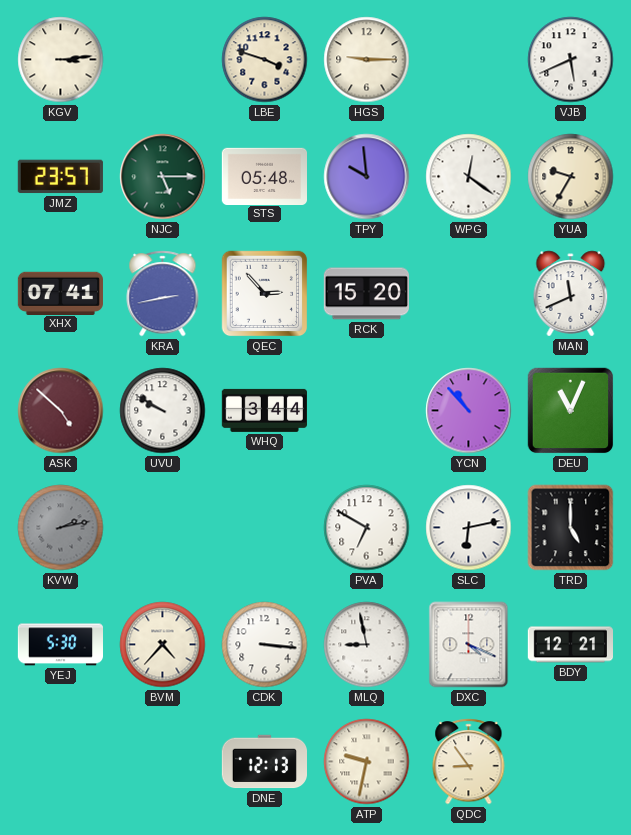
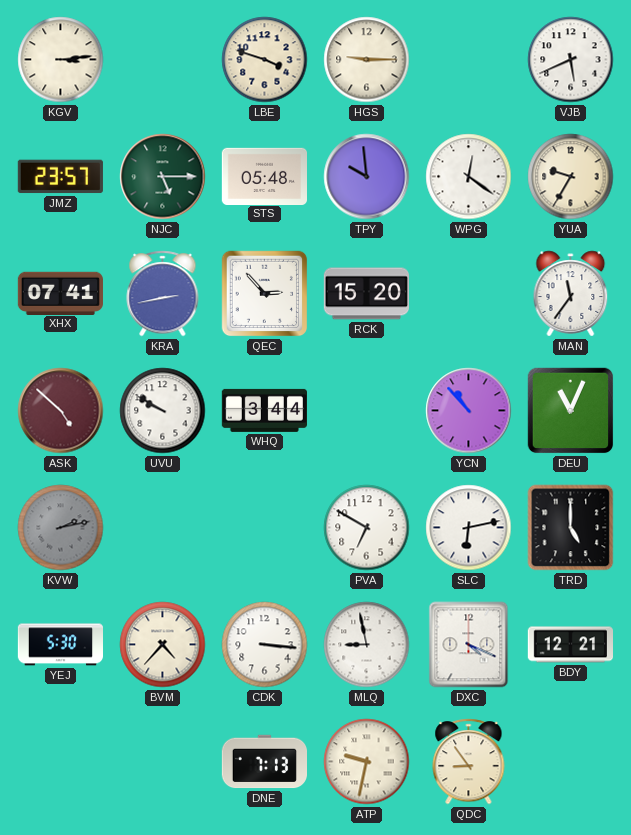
MAN: 11:41 -> 11:36
DNE: 12:13 -> 7:13
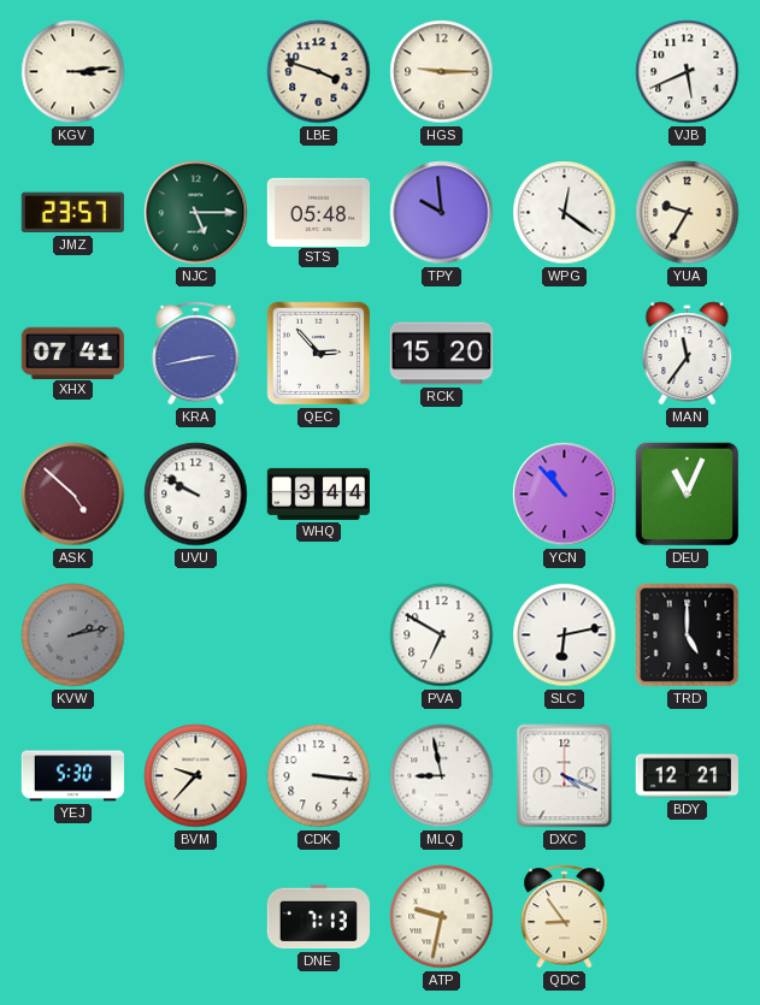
BVM: 4:37 -> 9:37
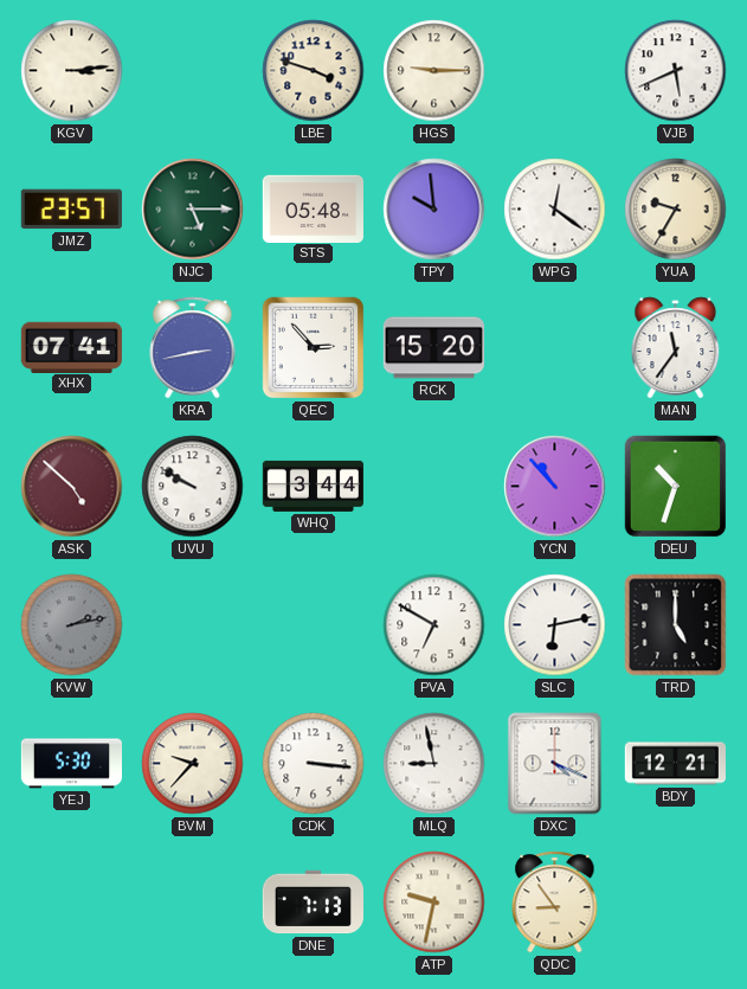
DEU: 11:04 -> 10:33
